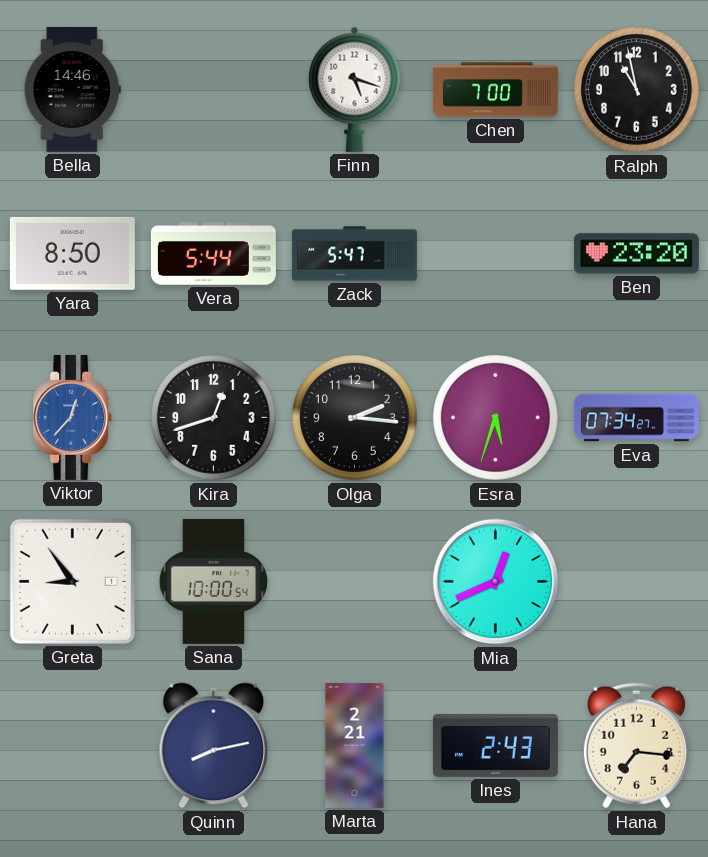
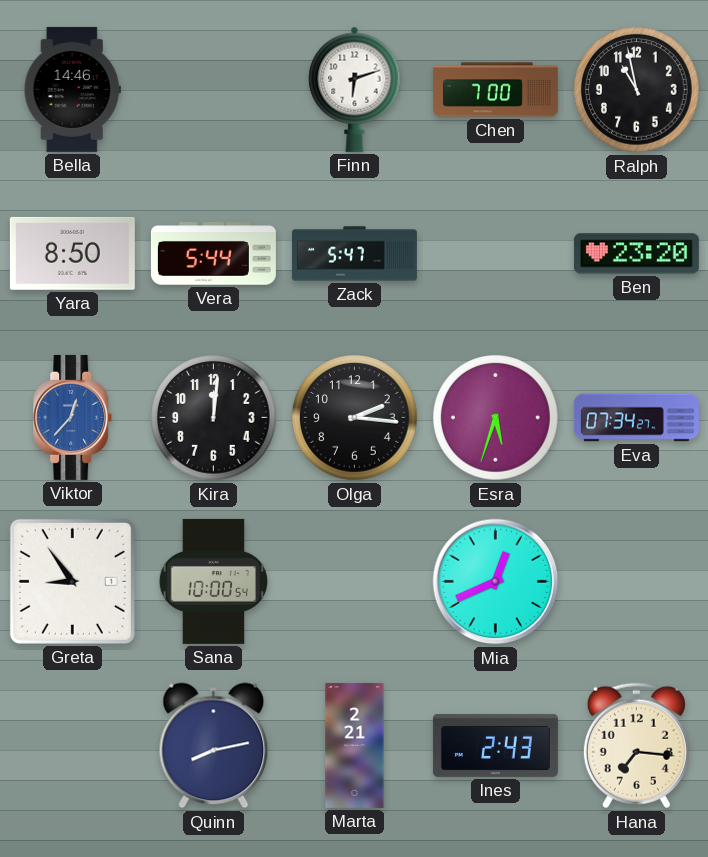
Finn: 5:18 -> 6:12
Kira: 12:42 -> 12:01
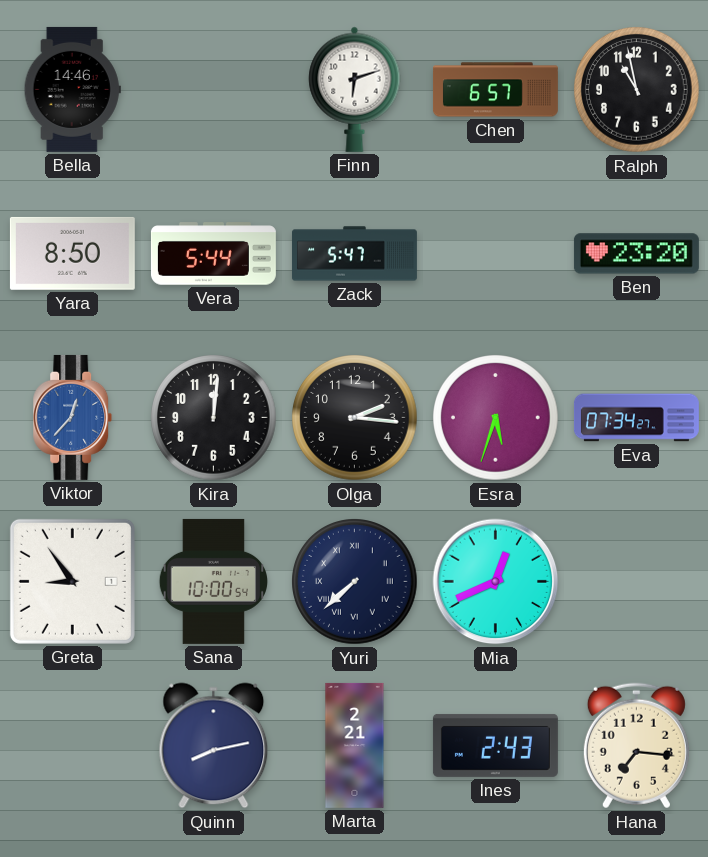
Chen: 7:00 -> 6:57
Yuri: none -> 7:38
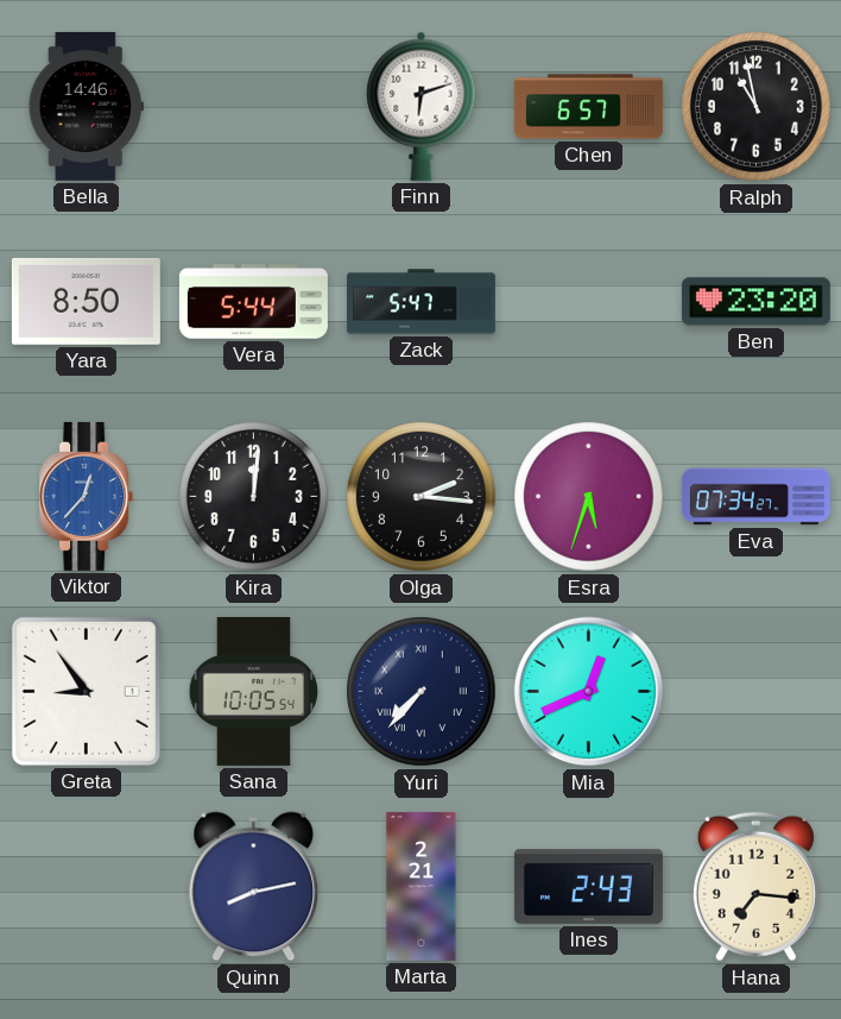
Sana: 10:00 -> 10:05
Yuri: 7:38 -> 7:37
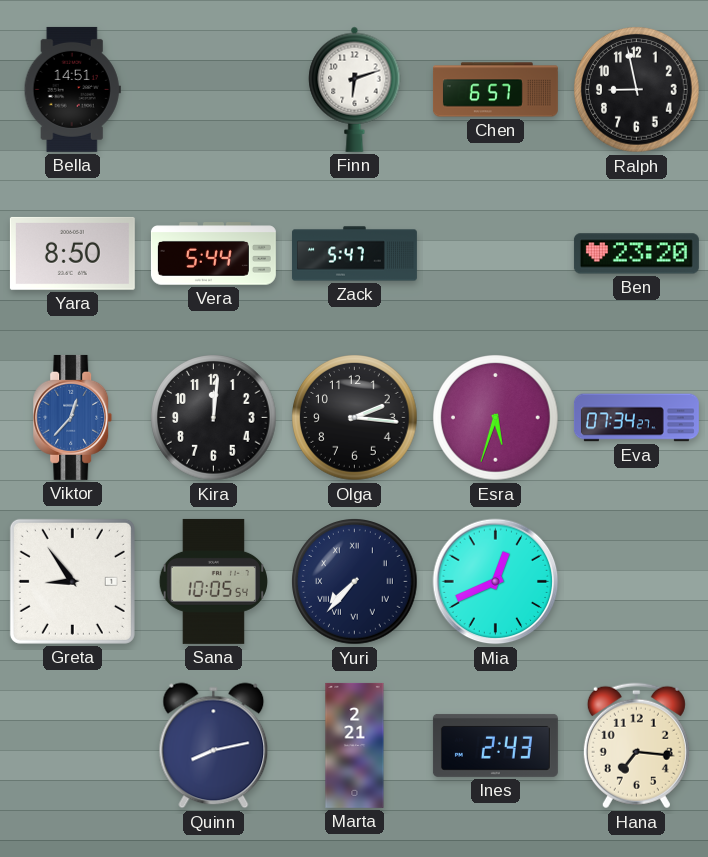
Bella: 14:46 -> 14:51
Ralph: 10:58 -> 8:58
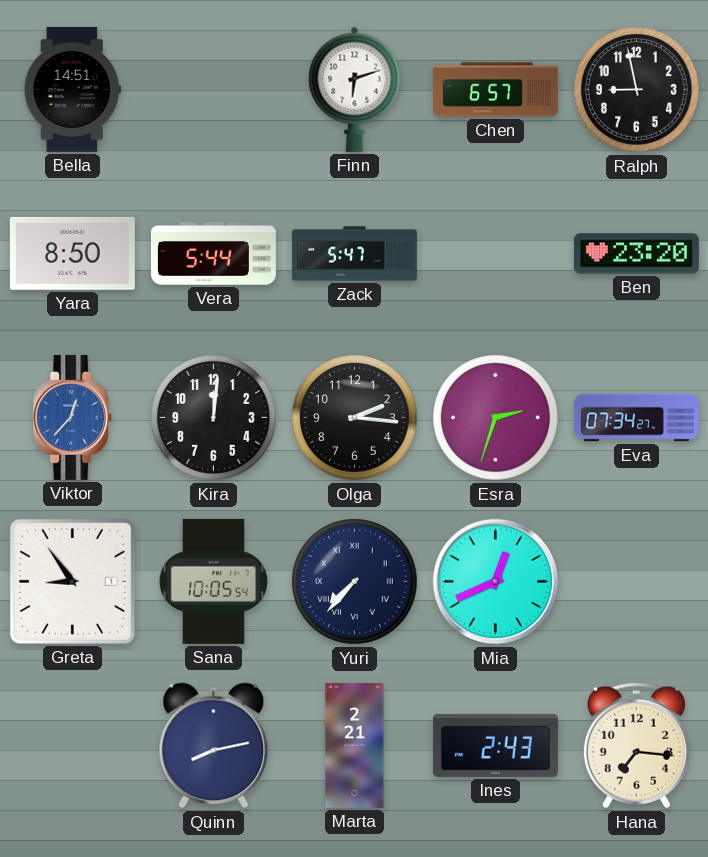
Esra: 5:33 -> 2:33
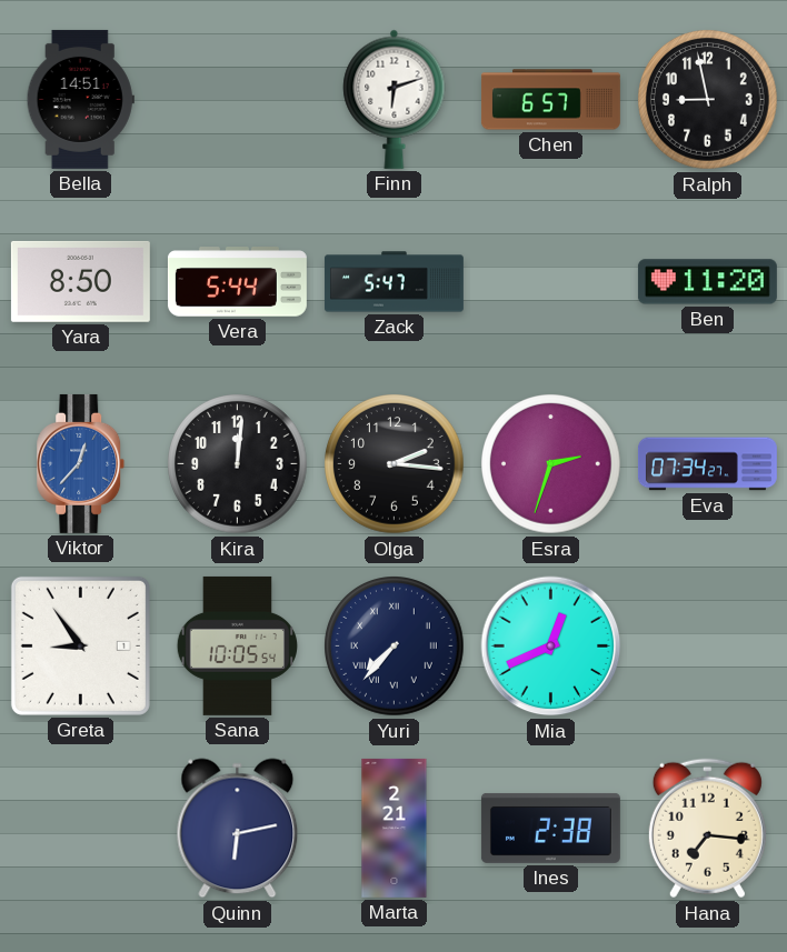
Ben: 23:20 -> 11:20
Quinn: 8:13 -> 6:13
Ines: 2:43 -> 2:38
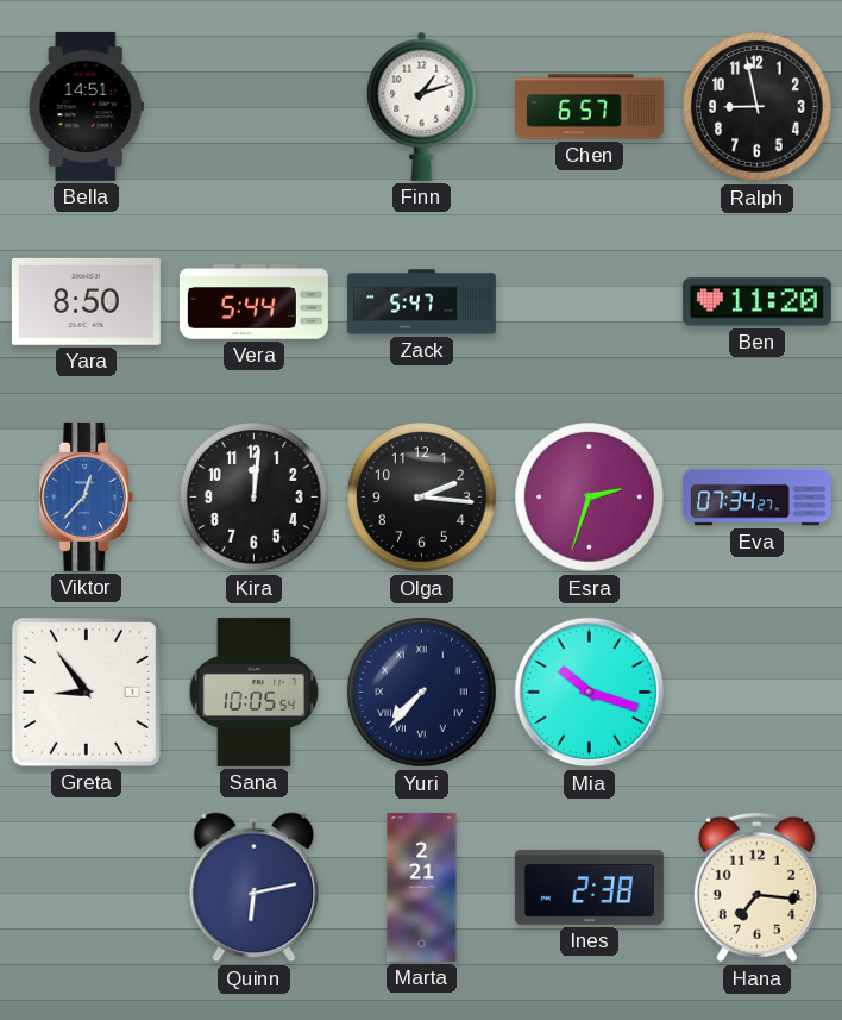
Finn: 6:12 -> 1:12
Mia: 12:41 -> 10:18
